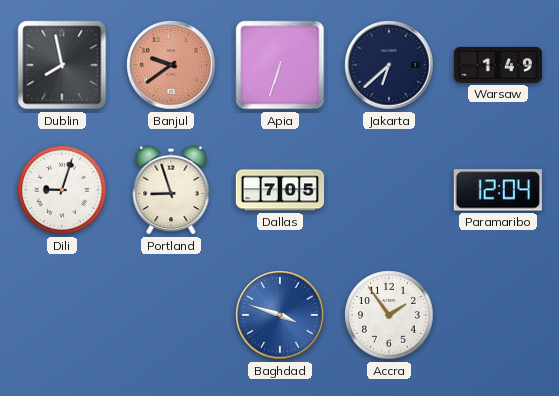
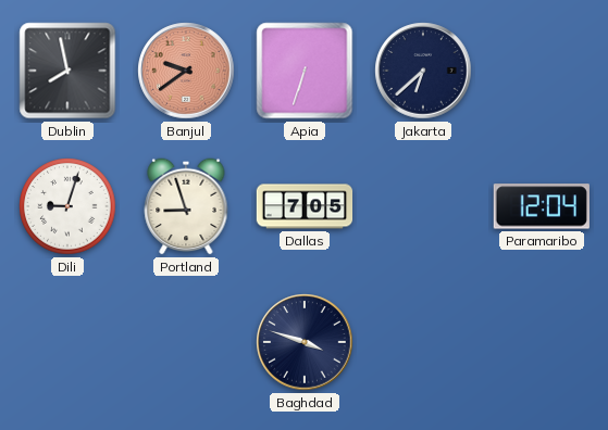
Warsaw: 1:49 -> none
Baghdad dial: blue -> navy
Accra: 1:54 -> none
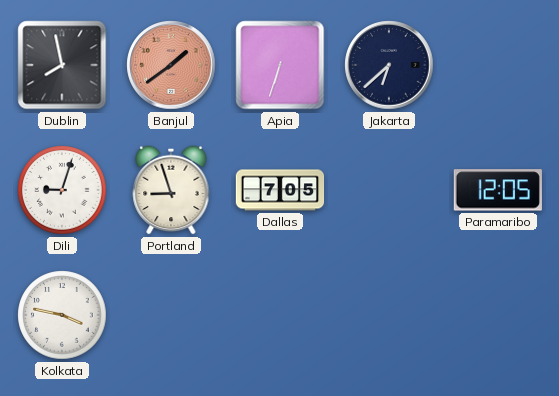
Banjul: 9:39 -> 1:39
Paramaribo: 12:04 -> 12:05
Kolkata: none -> 3:47
Baghdad: 3:48 -> none
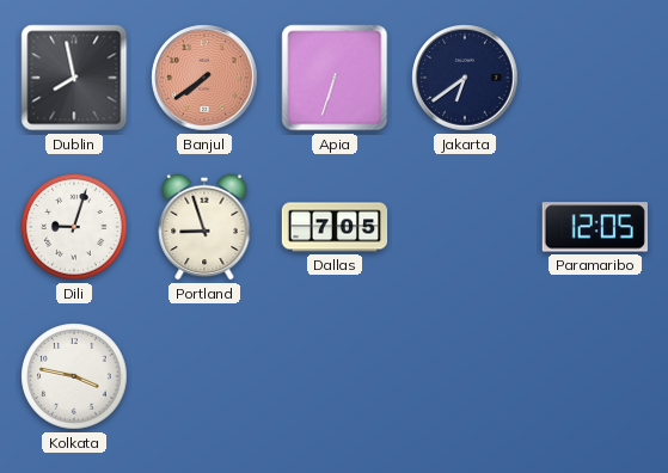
Banjul: 1:39 -> 7:39
Jakarta: 6:38 -> 6:39
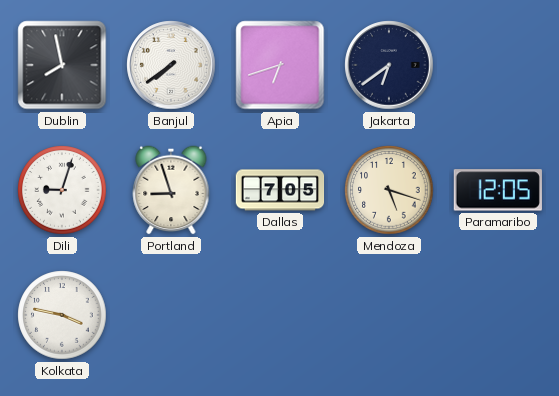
Banjul dial: salmon -> white
Apia: 6:33 -> 6:42
Mendoza: none -> 5:18
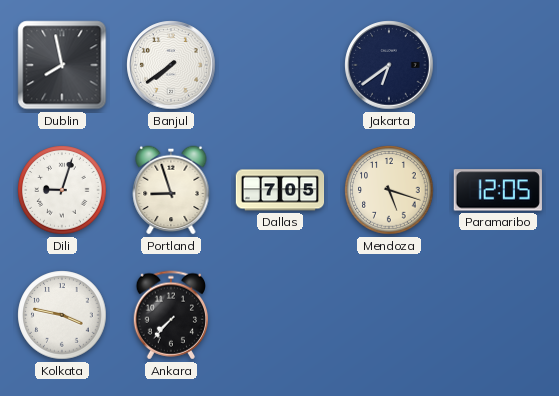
Apia: 6:42 -> none
Ankara: none -> 7:37
